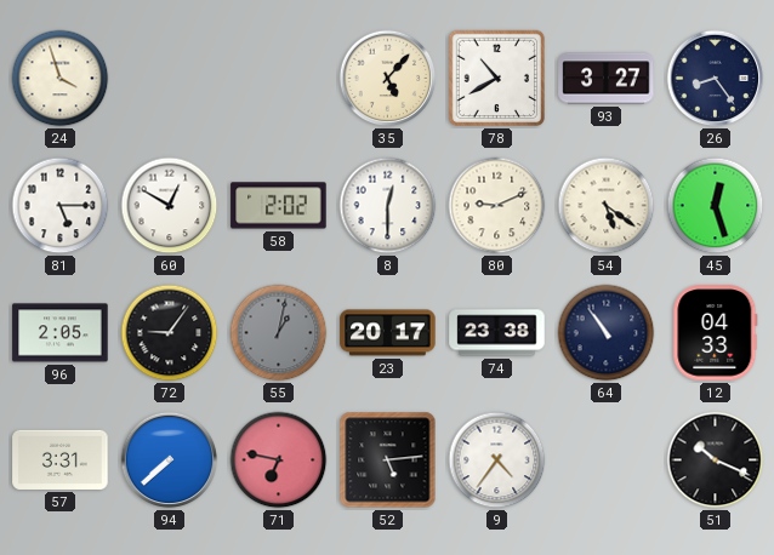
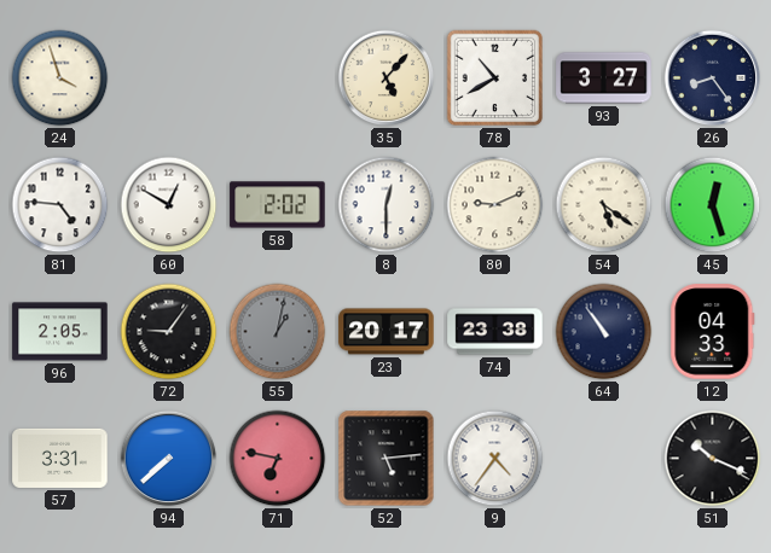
81: 5:15 -> 4:46
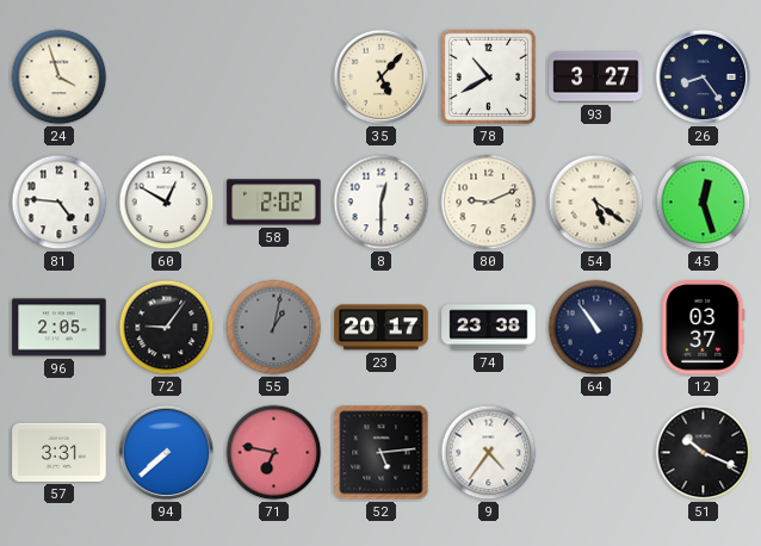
12: 04:33 -> 03:37
